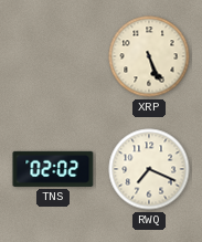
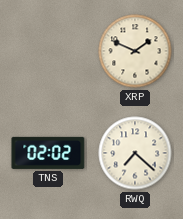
XRP: 5:26 -> 1:49
RWQ: 7:19 -> 7:22
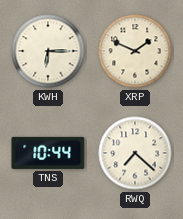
KWH: none -> 6:15
TNS: 02:02 -> 10:44
